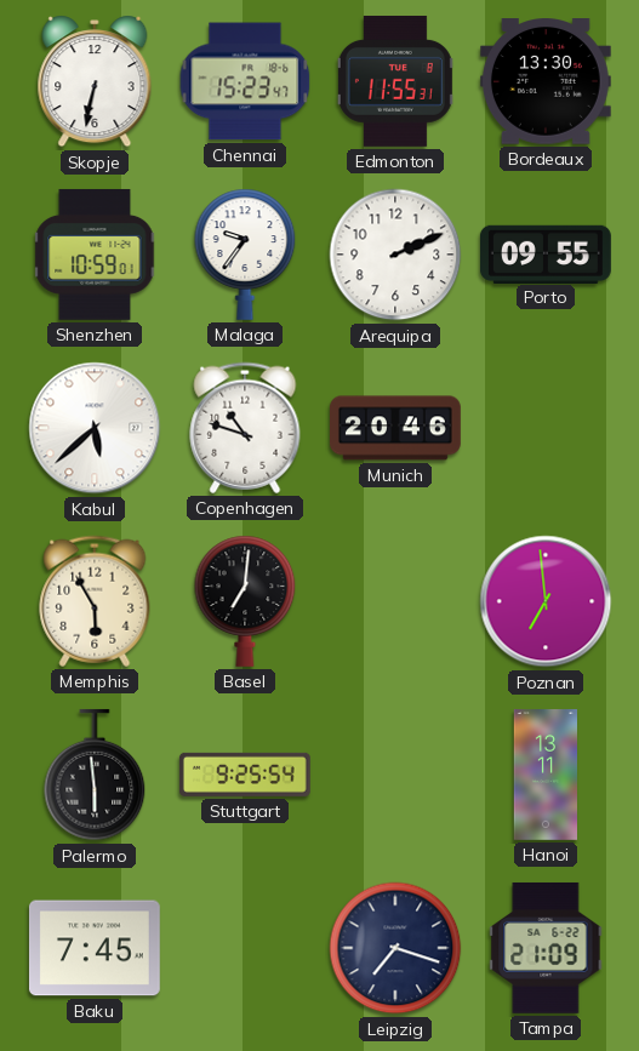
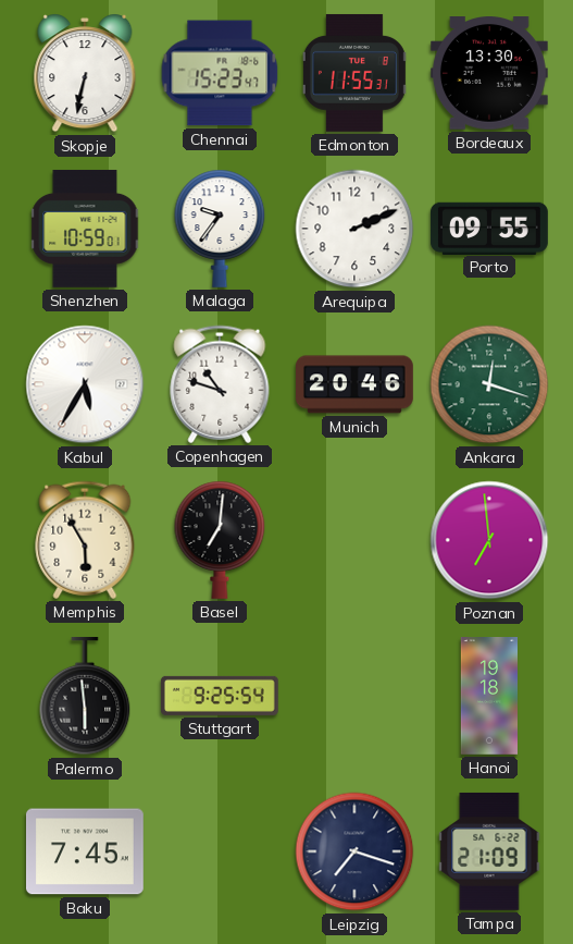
Kabul: 5:38 -> 5:35
Ankara: none -> 12:18
Hanoi: 13:11 -> 19:18
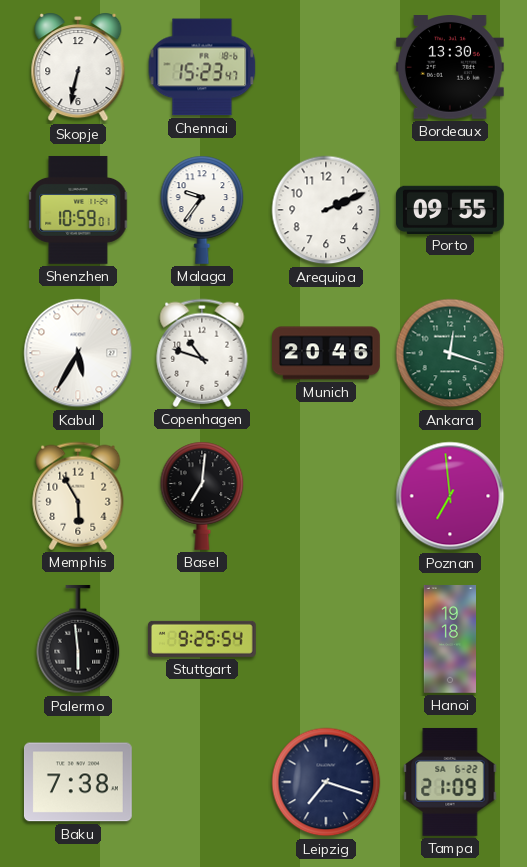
Edmonton: 11:55 -> none
Baku: 7:45 -> 7:38
